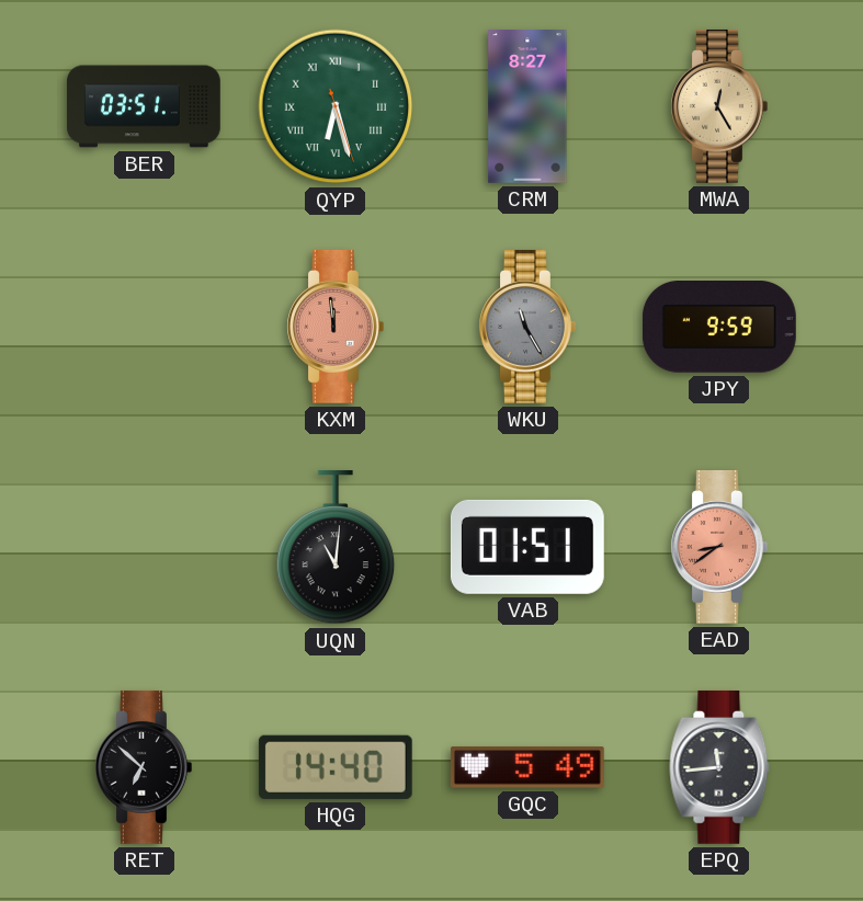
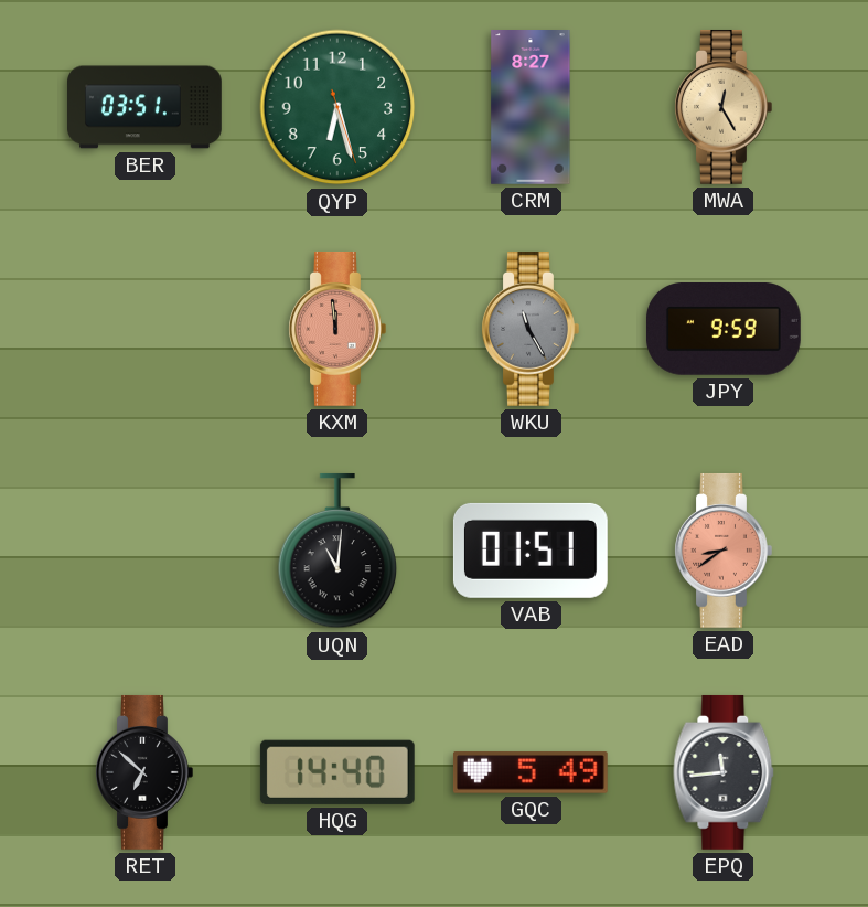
QYP numerals: Roman -> Arabic
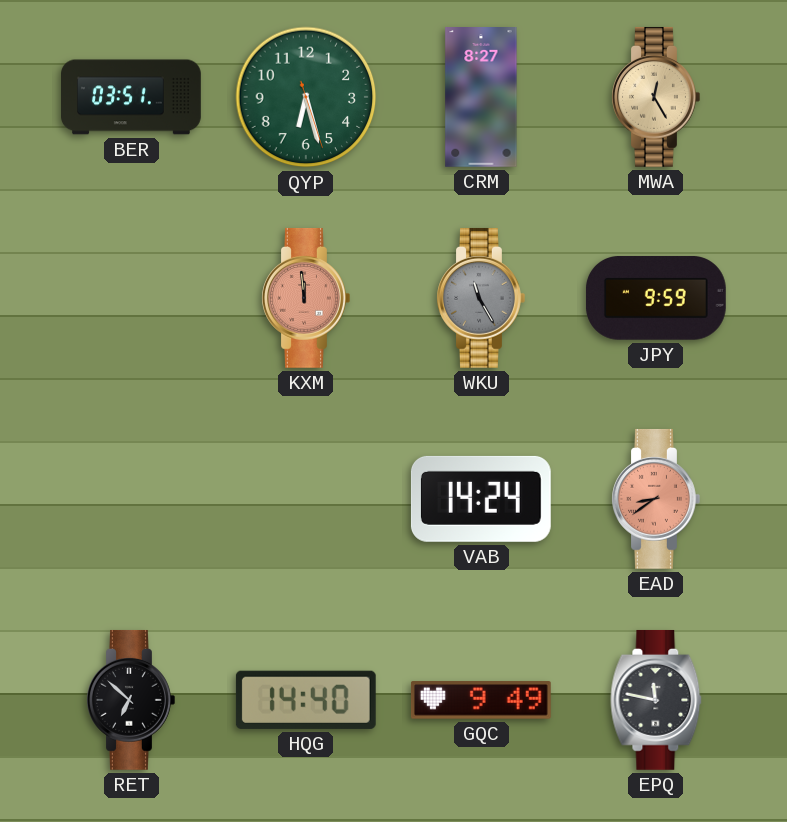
UQN: 11:01 -> none
VAB: 01:51 -> 14:24
GQC: 5:49 -> 9:49
EPQ: 11:44 -> 11:47
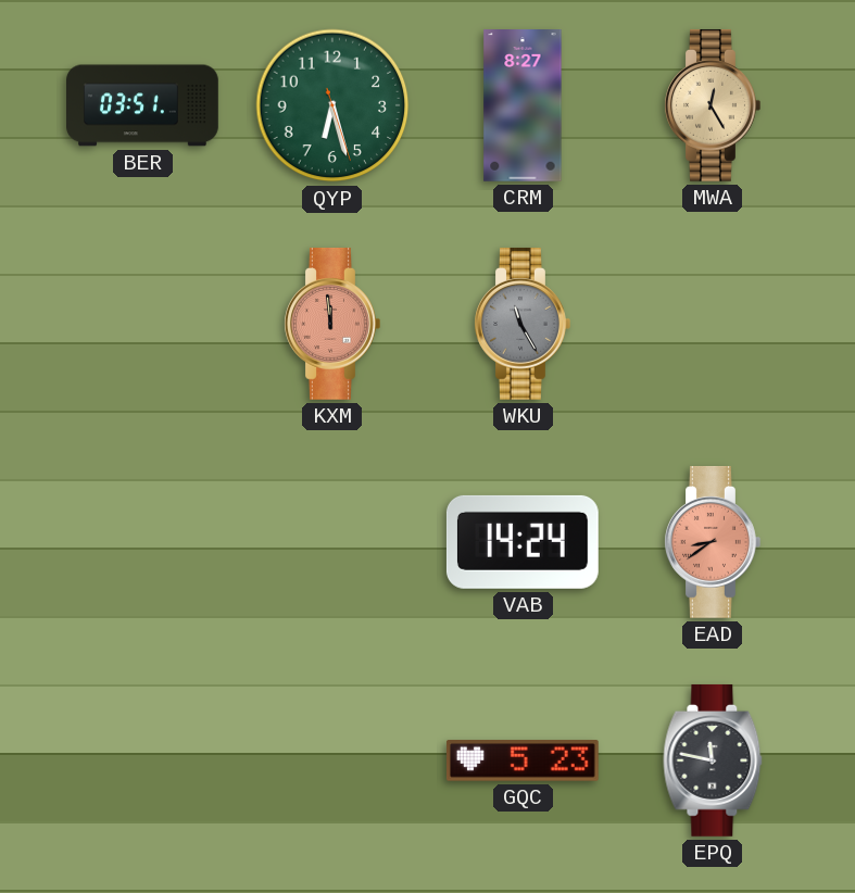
JPY: 9:59 -> none
RET: 6:52 -> none
HQG: 14:40 -> none
GQC: 9:49 -> 5:23
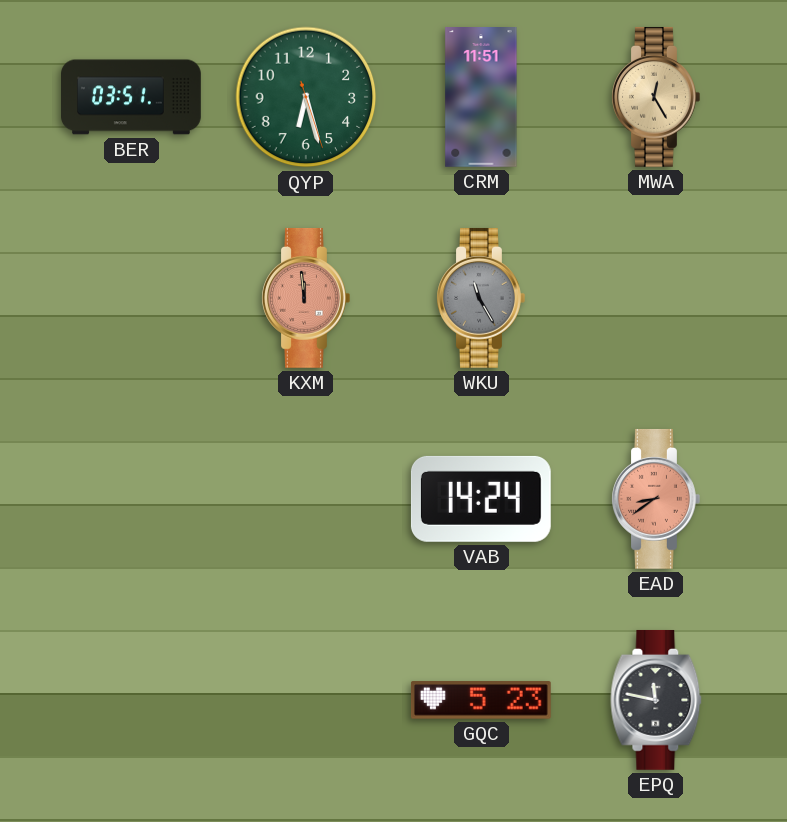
CRM: 8:27 -> 11:51
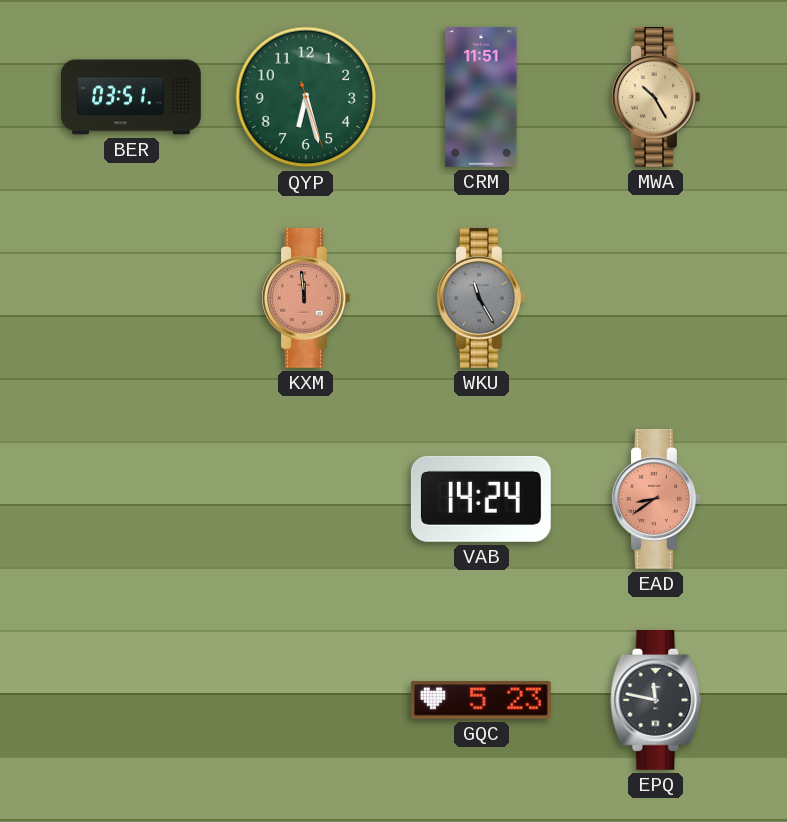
MWA: 12:25 -> 10:25
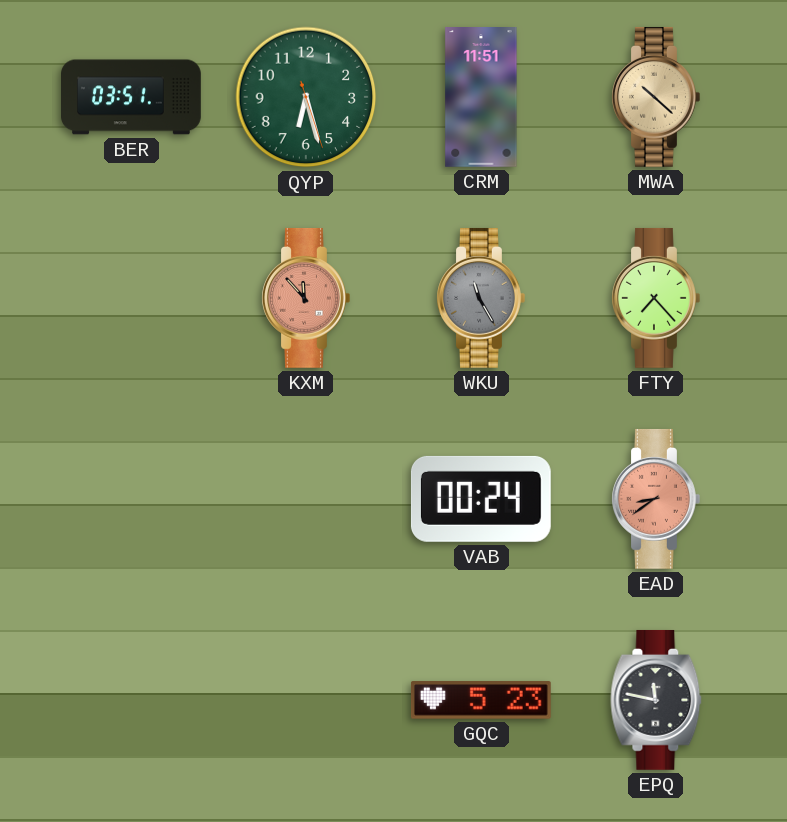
MWA: 10:25 -> 10:22
KXM: 11:59 -> 11:53
FTY: none -> 7:23
VAB: 14:24 -> 00:24
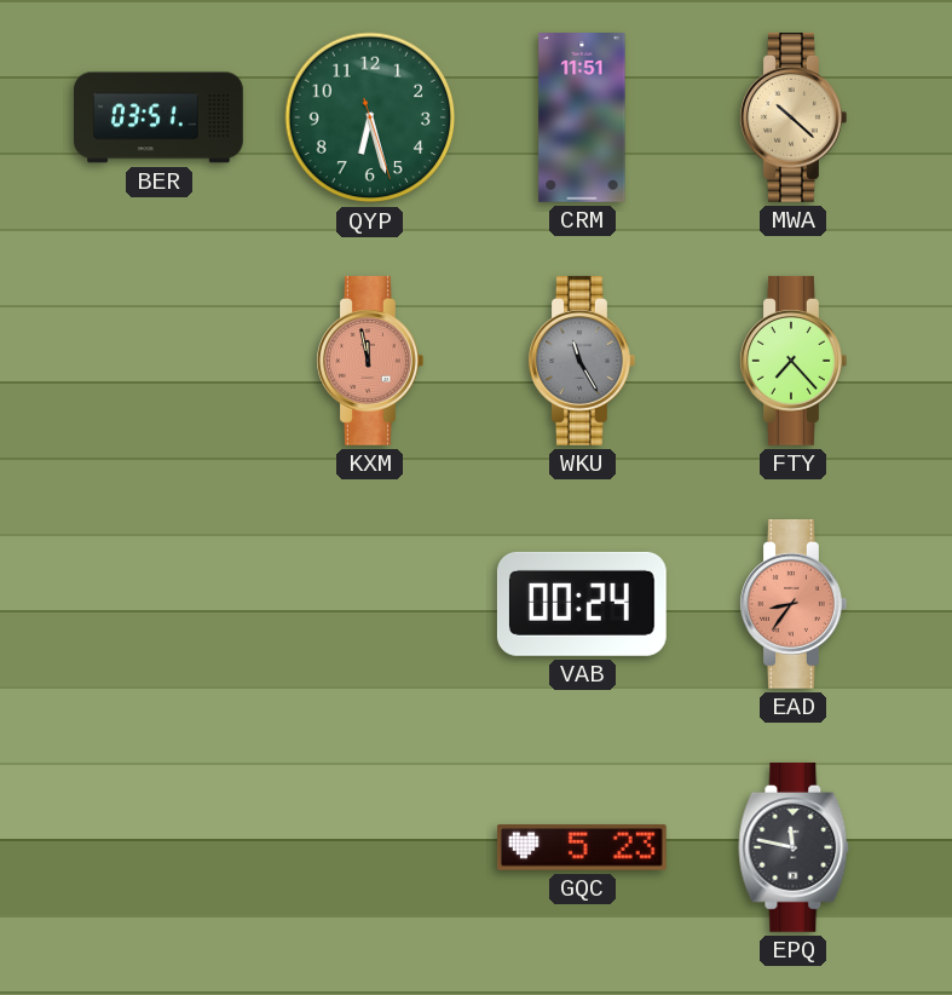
KXM: 11:53 -> 11:58
EAD: 8:39 -> 8:36
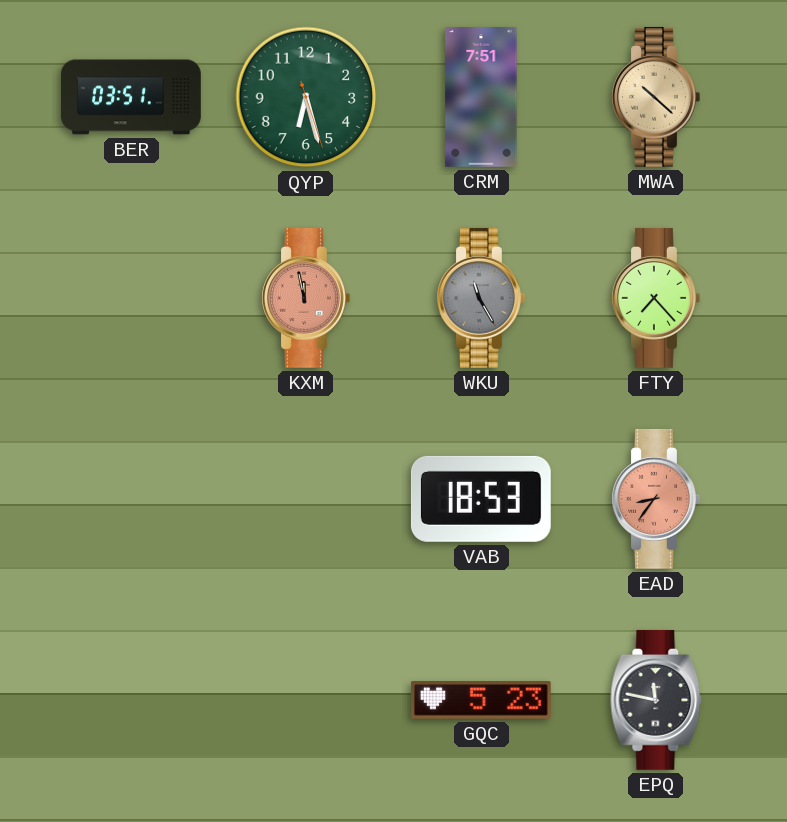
CRM: 11:51 -> 7:51
VAB: 00:24 -> 18:53
